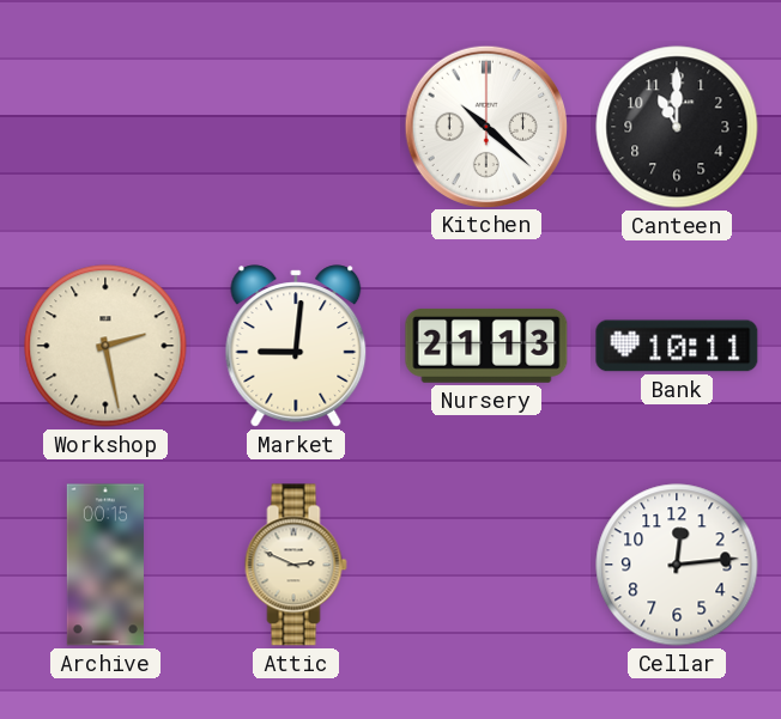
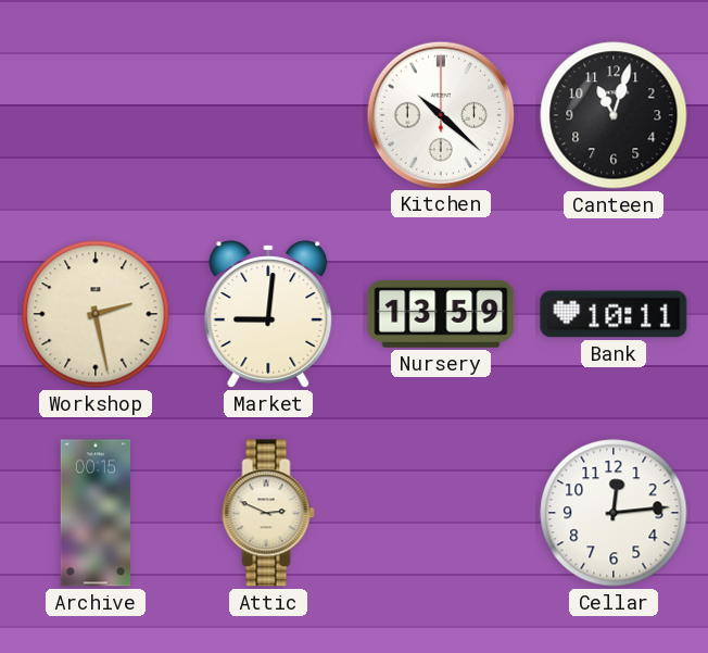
Canteen: 11:00 -> 11:03
Nursery: 21:13 -> 13:59
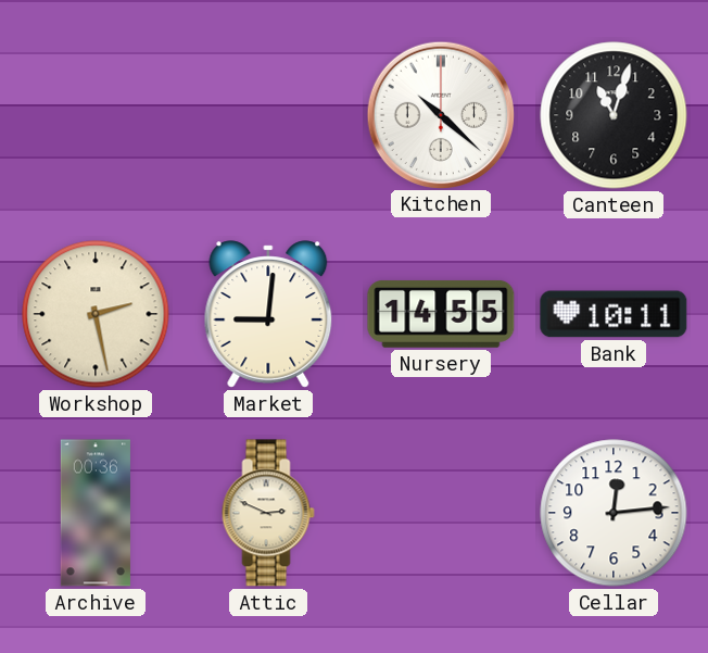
Nursery: 13:59 -> 14:55
Archive: 00:15 -> 00:36
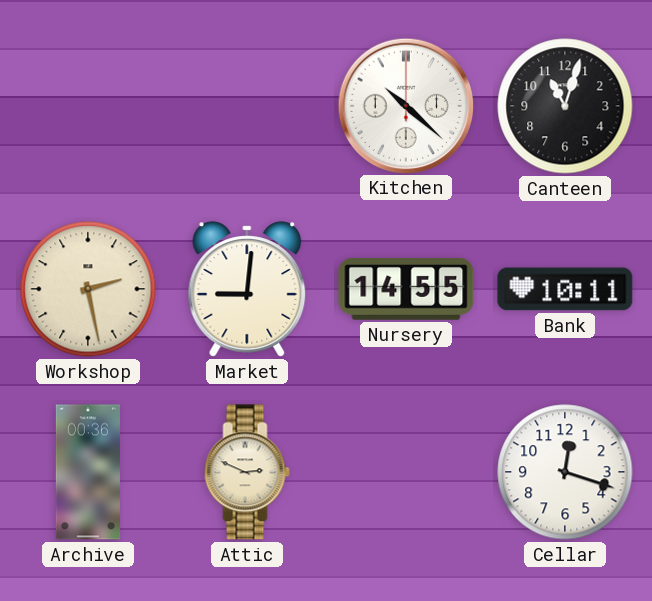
Cellar: 12:14 -> 12:18
